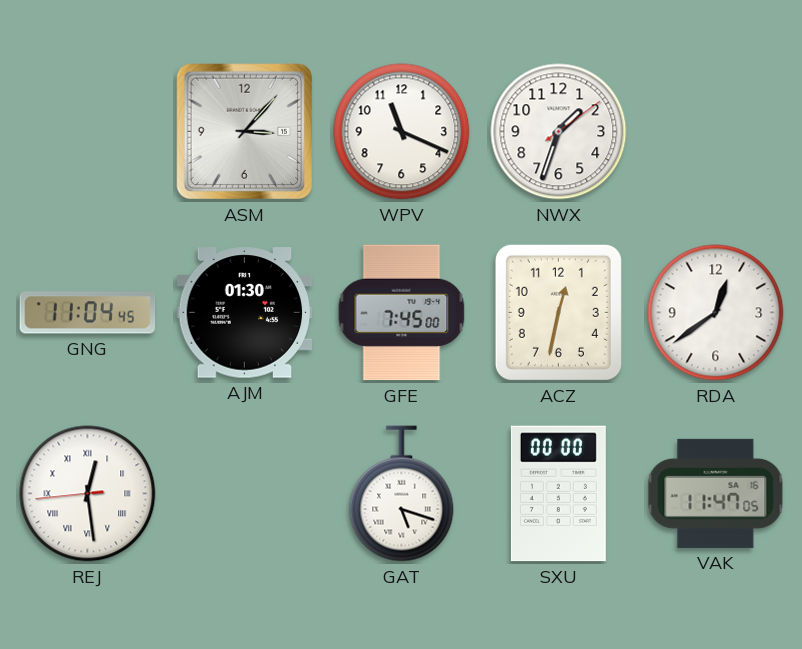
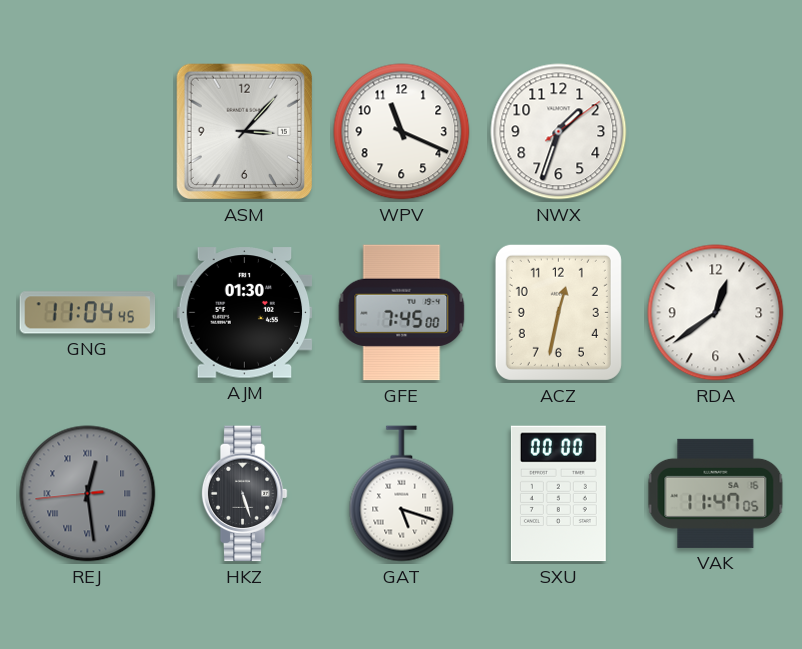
REJ dial: white -> grey
HKZ: none -> 5:27
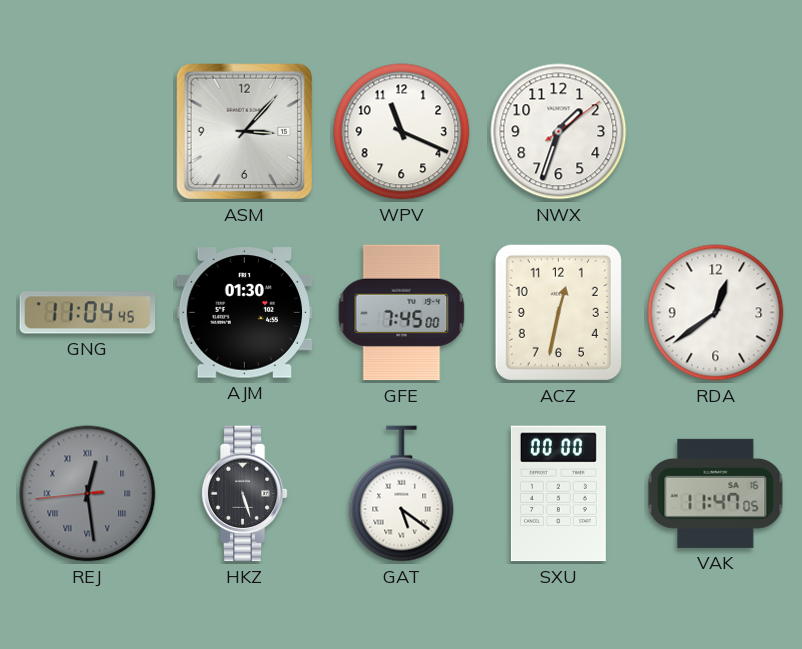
GAT: 5:18 -> 5:21
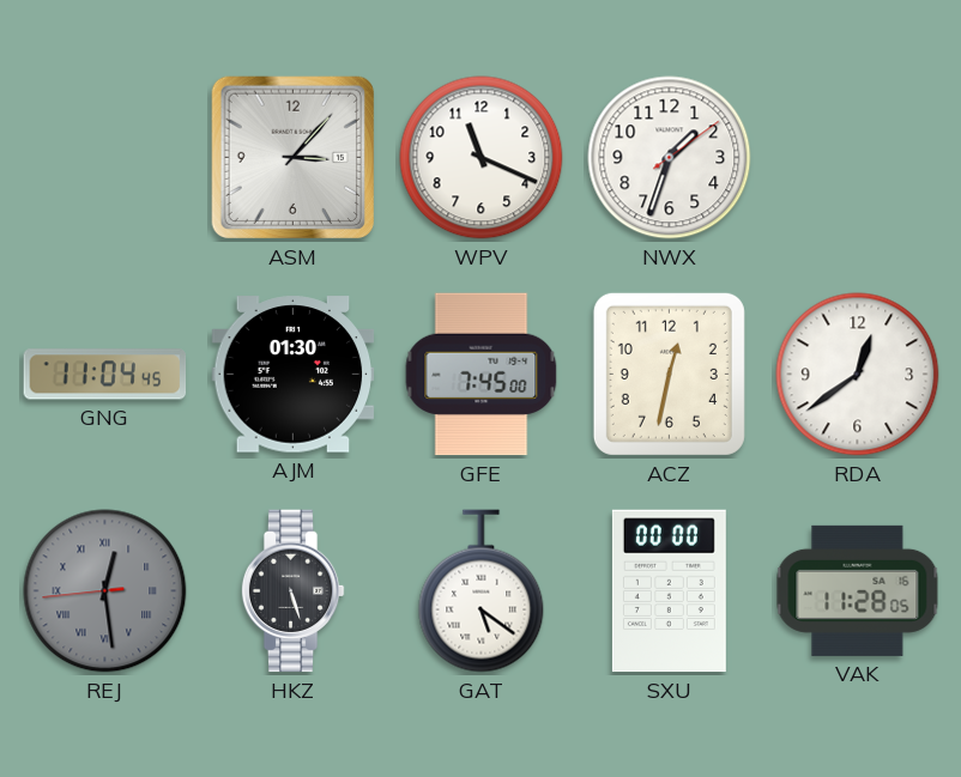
VAK: 11:47 -> 11:28
